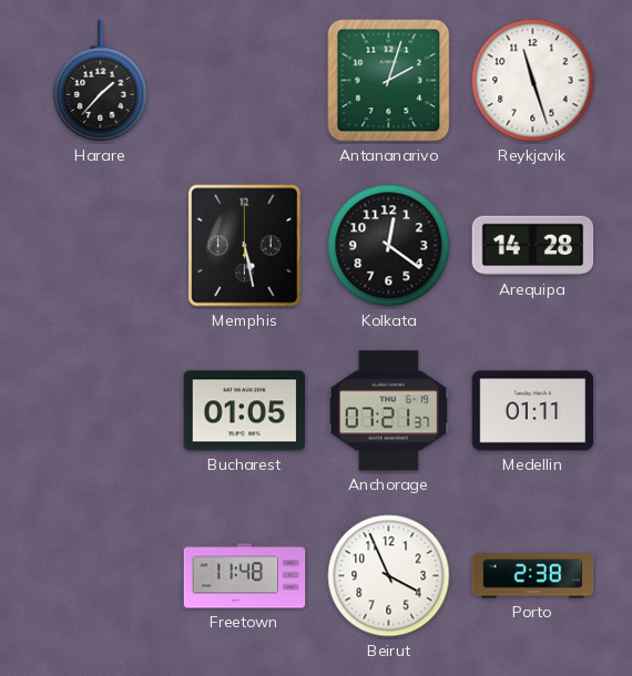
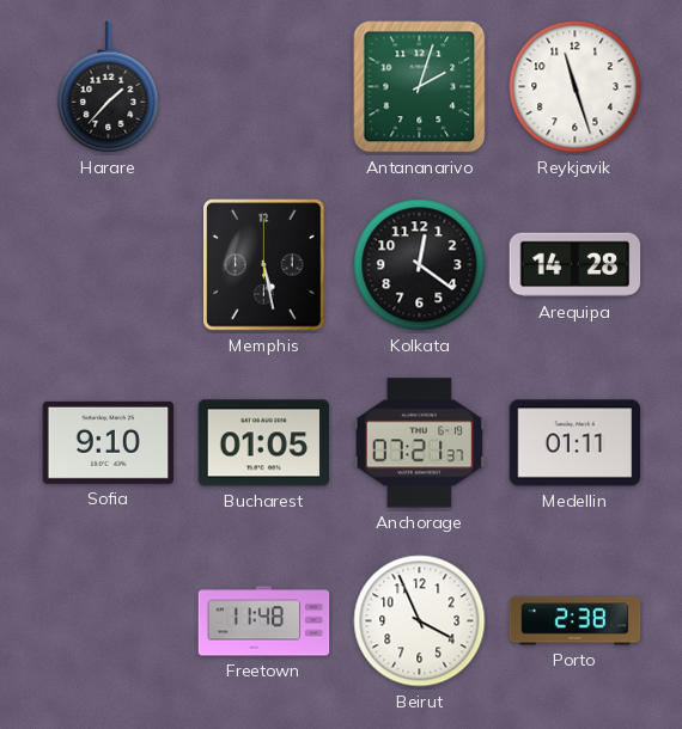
Sofia: none -> 9:10
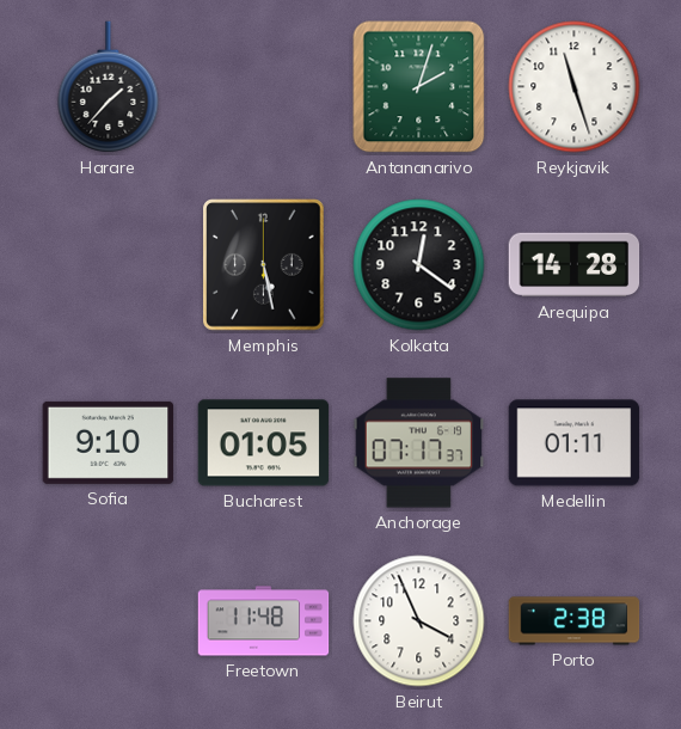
Anchorage: 07:21 -> 07:17
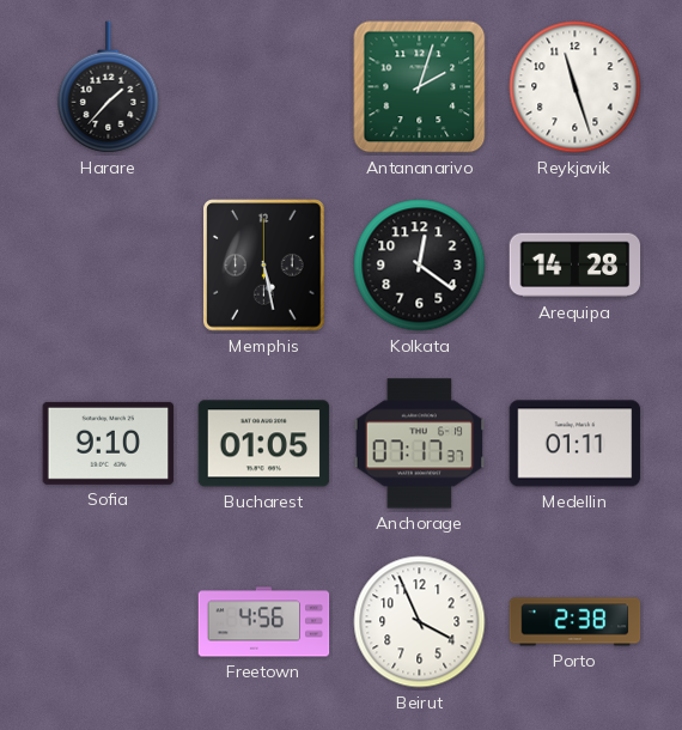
Freetown: 11:48 -> 4:56
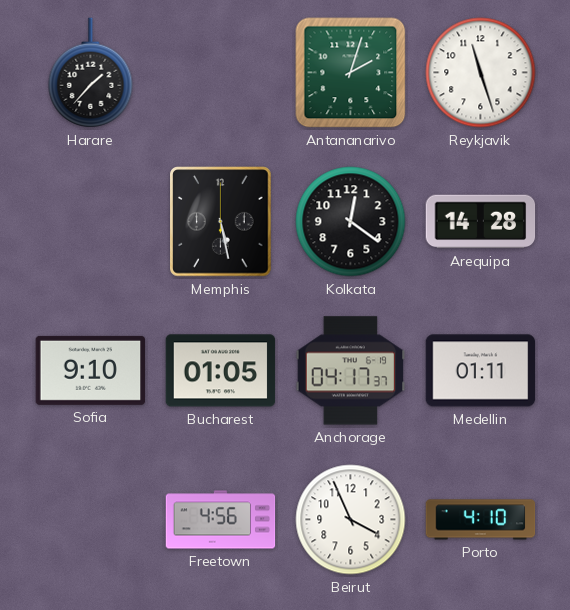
Anchorage: 07:17 -> 04:17
Porto: 2:38 -> 4:10
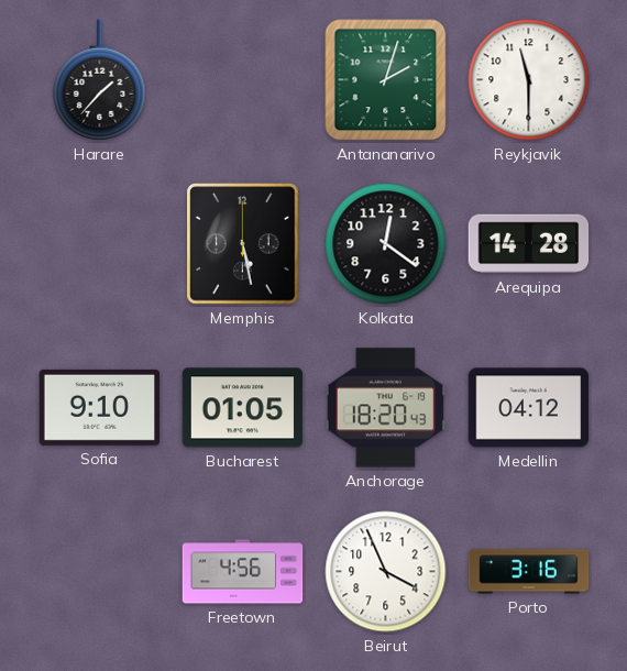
Reykjavik: 11:27 -> 11:30
Anchorage: 04:17 -> 18:20
Medellin: 01:11 -> 04:12
Porto: 4:10 -> 3:16
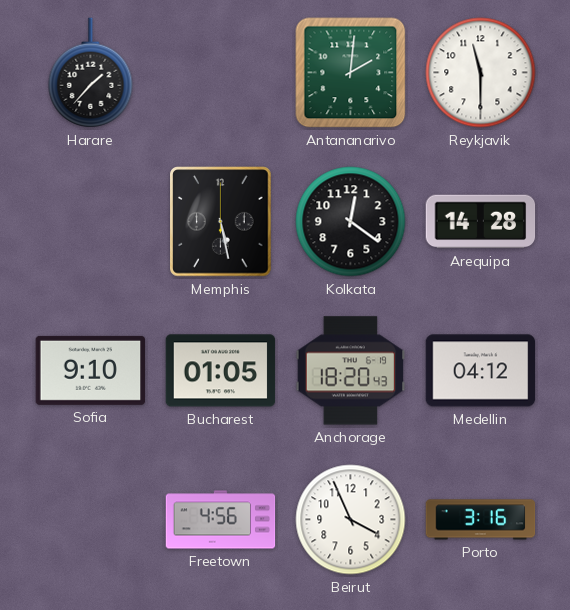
Antananarivo: 2:03 -> 2:01
